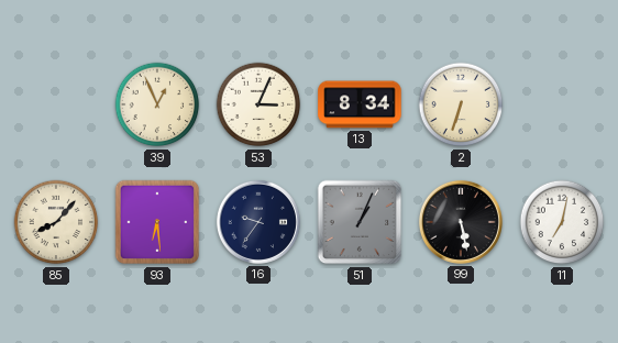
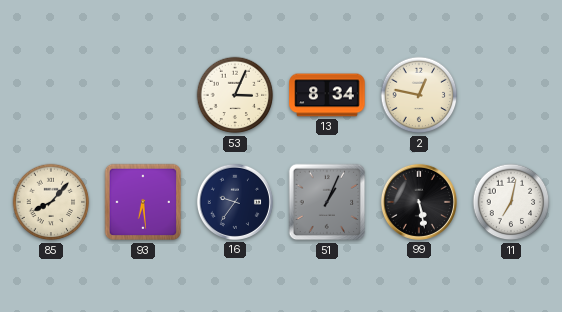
39: 12:56 -> none
2: 6:33 -> 12:47
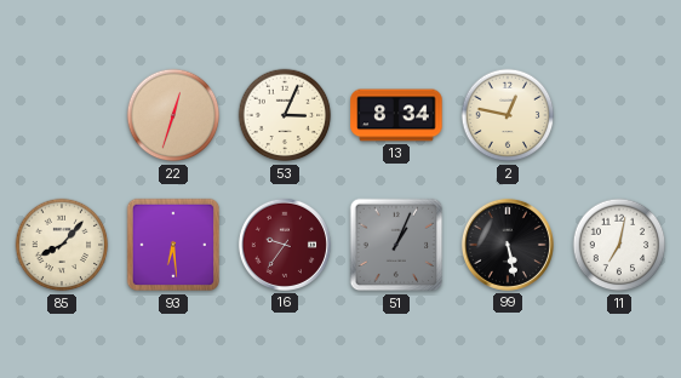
22: none -> 12:33
16 dial: navy -> burgundy
